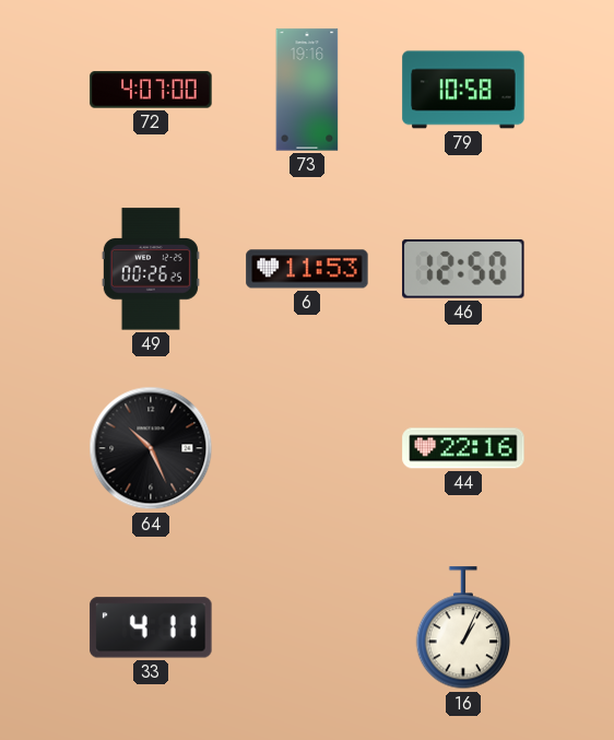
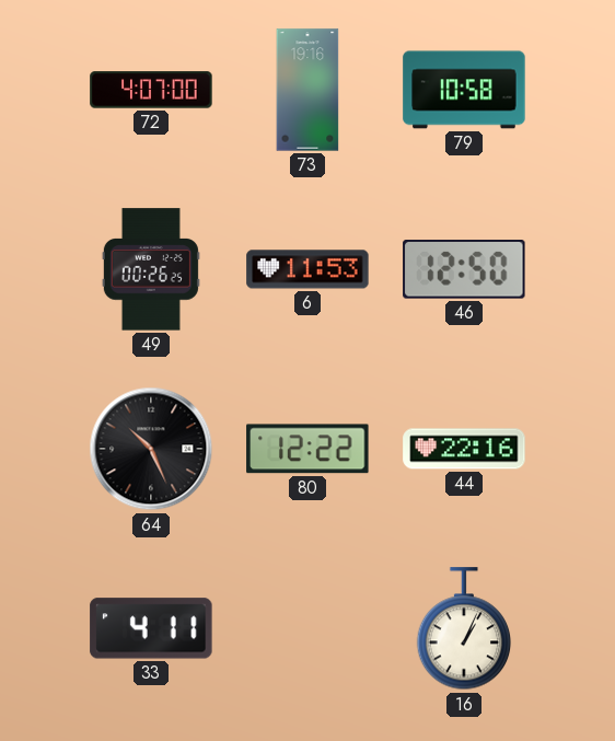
80: none -> 12:22
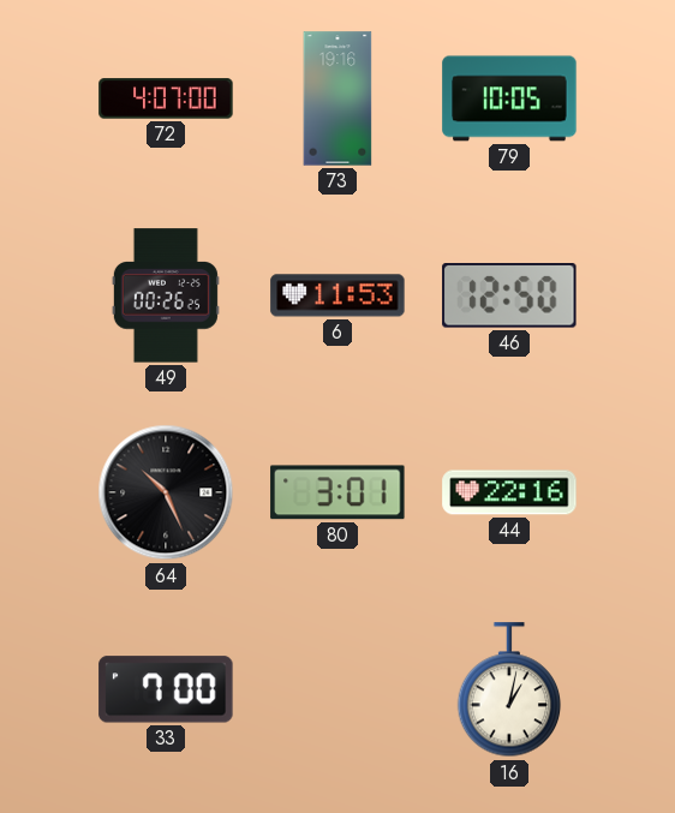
79: 10:58 -> 10:05
80: 12:22 -> 3:01
33: 4:11 -> 7:00
16: 1:04 -> 1:02
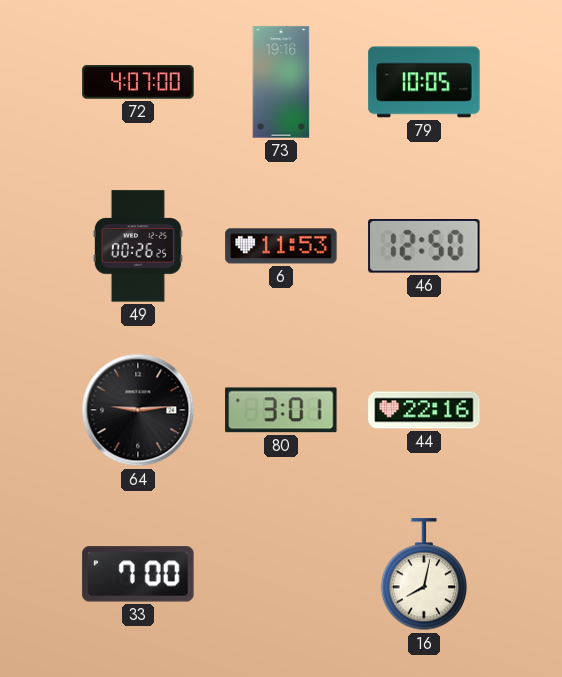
64: 10:26 -> 9:14
16: 1:02 -> 8:02
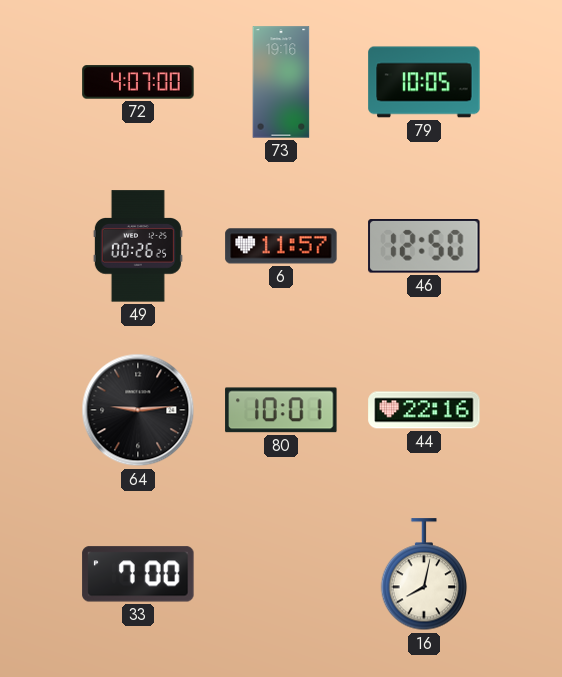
6: 11:53 -> 11:57
80: 3:01 -> 10:01
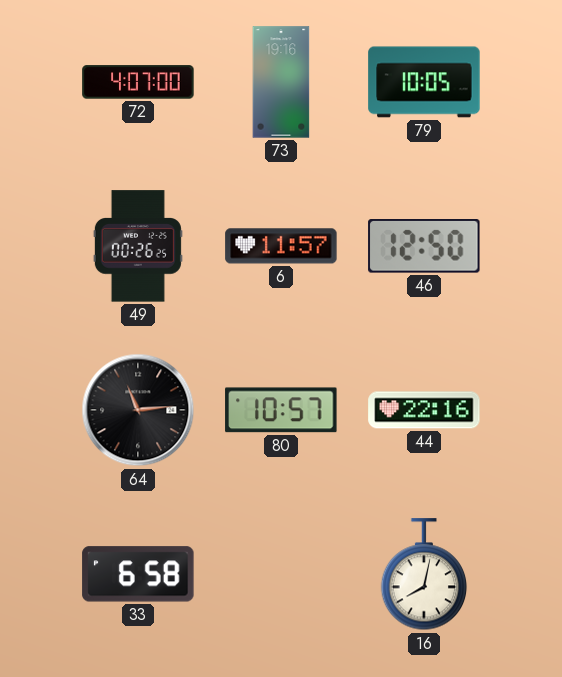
64: 9:14 -> 11:14
80: 10:01 -> 10:57
33: 7:00 -> 6:58
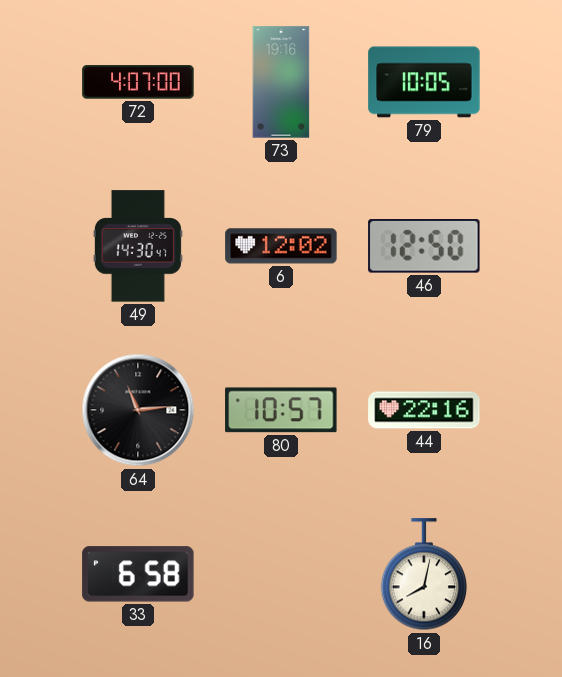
49: 00:26 -> 14:30
6: 11:57 -> 12:02
